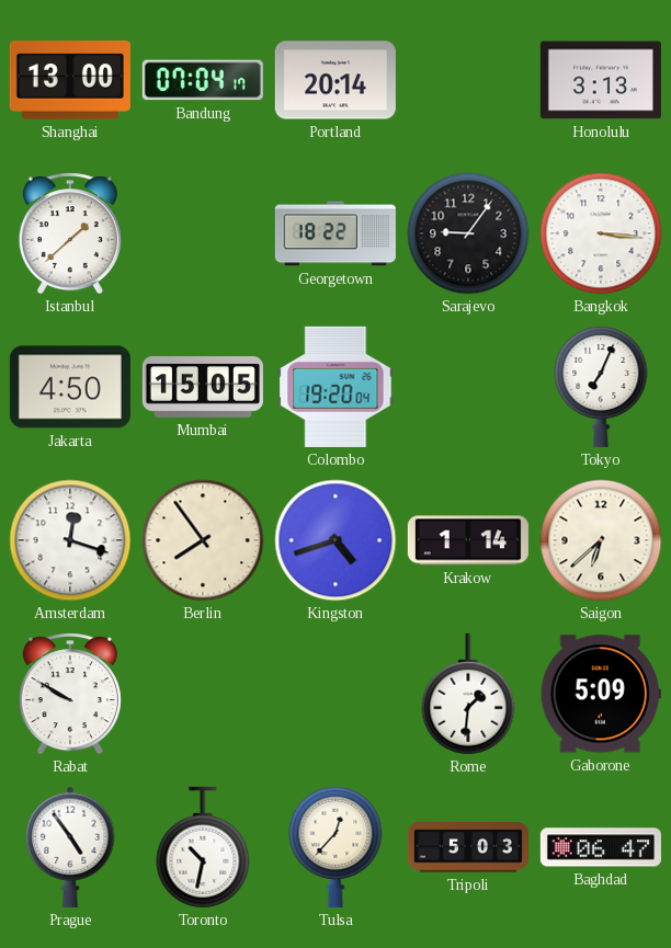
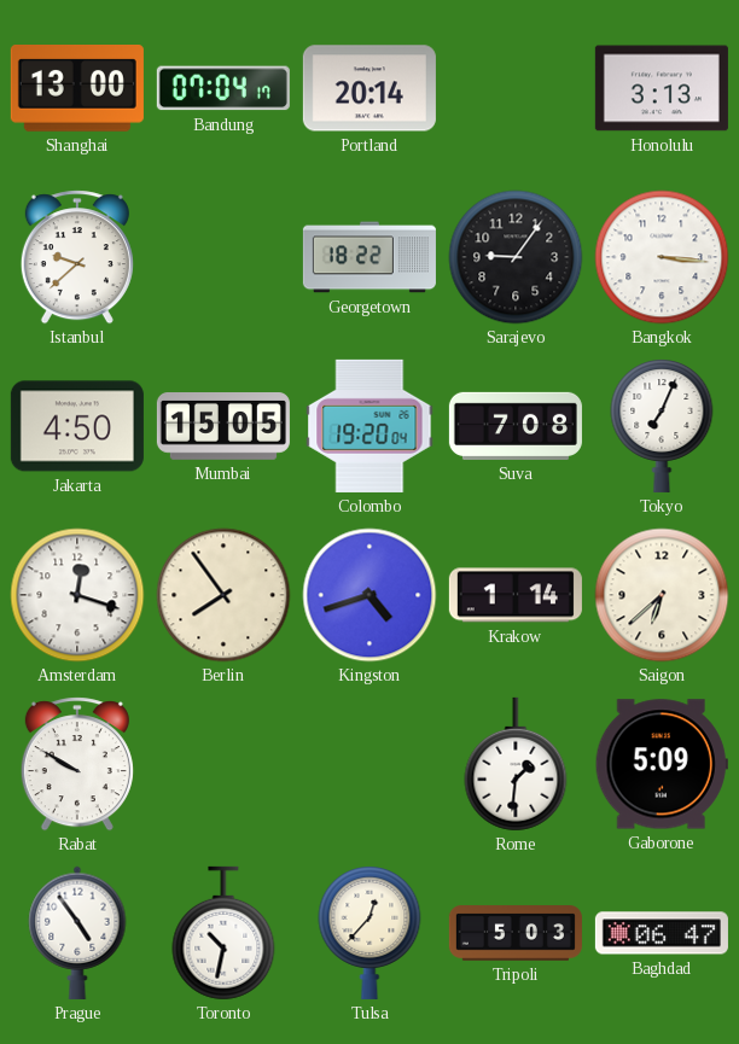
Istanbul: 1:38 -> 9:38
Suva: none -> 7:08
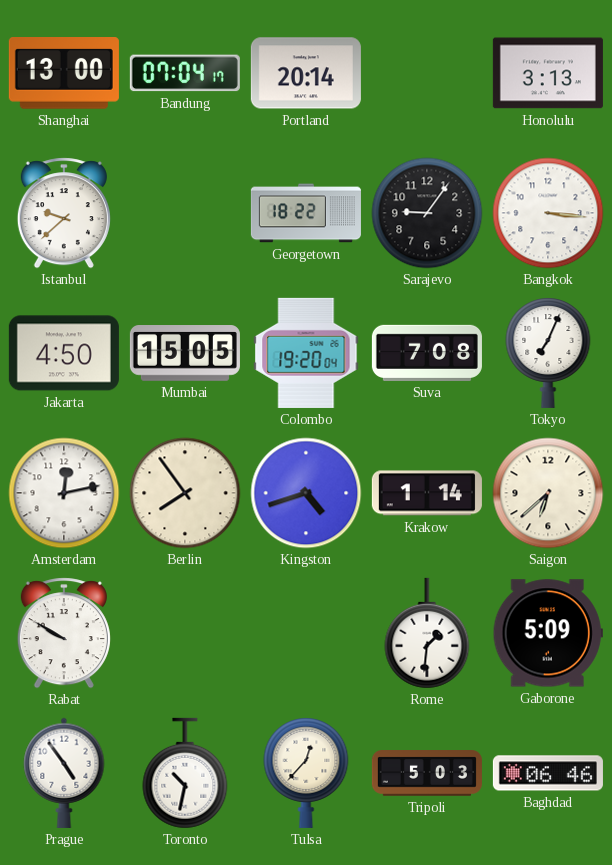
Amsterdam: 12:18 -> 12:13
Baghdad: 06:47 -> 06:46
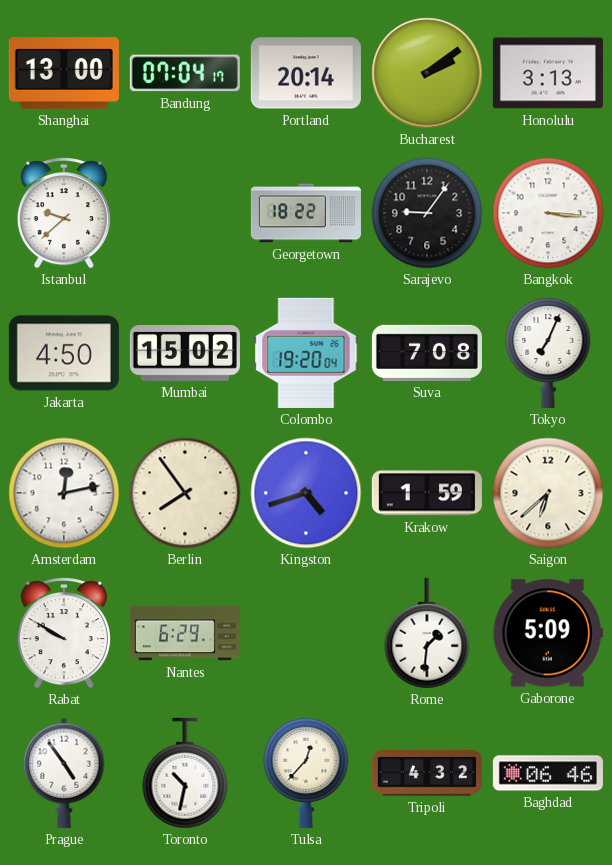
Bucharest: none -> 2:09
Mumbai: 15:05 -> 15:02
Krakow: 1:14 -> 1:59
Nantes: none -> 6:29
Tripoli: 5:03 -> 4:32
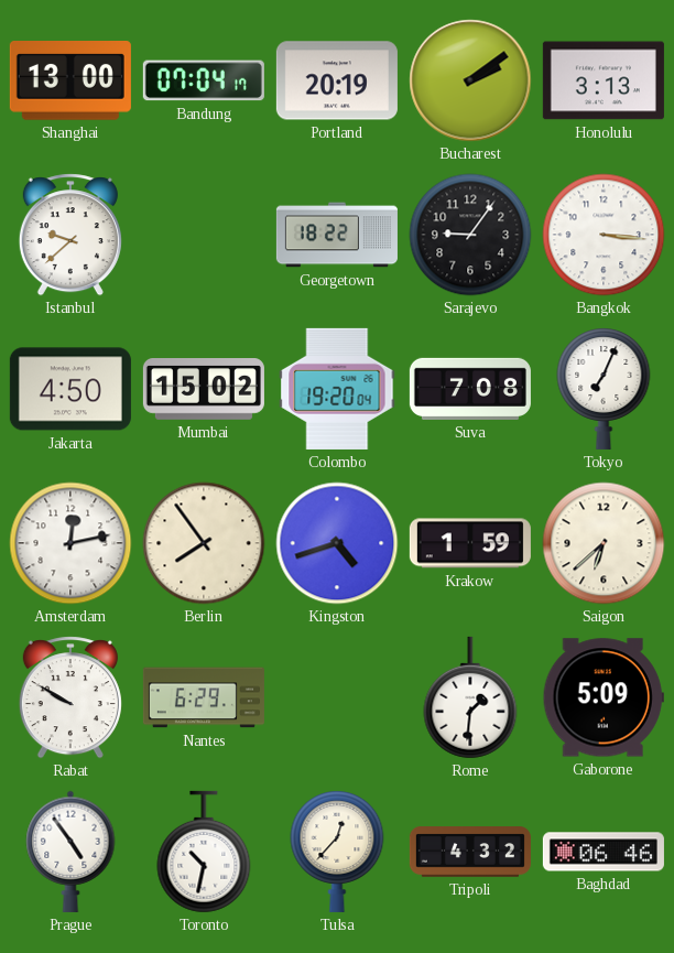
Portland: 20:14 -> 20:19
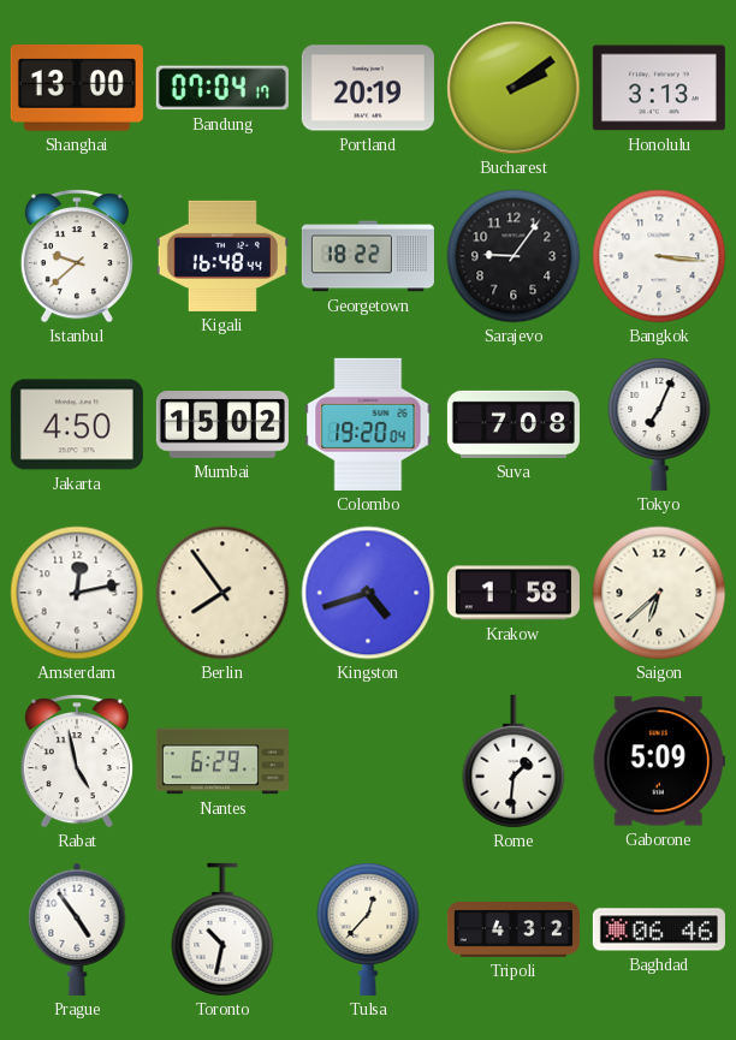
Kigali: none -> 16:48
Krakow: 1:59 -> 1:58
Rabat: 9:50 -> 4:58
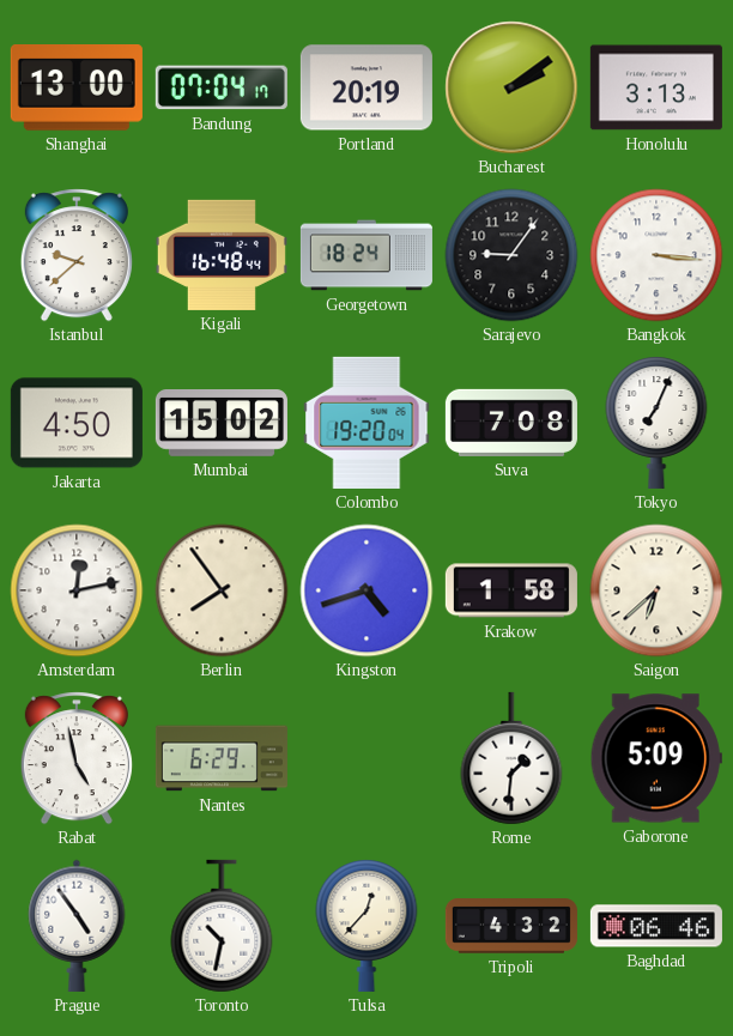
Georgetown: 18:22 -> 18:24
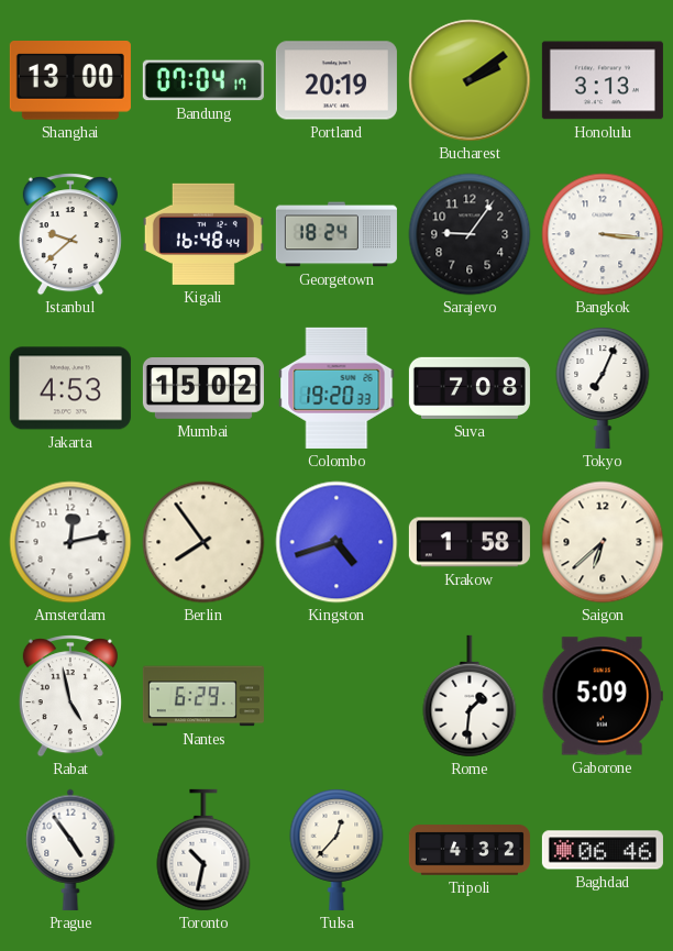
Jakarta: 4:50 -> 4:53
Colombo: 19:20:04 -> 19:20:33
